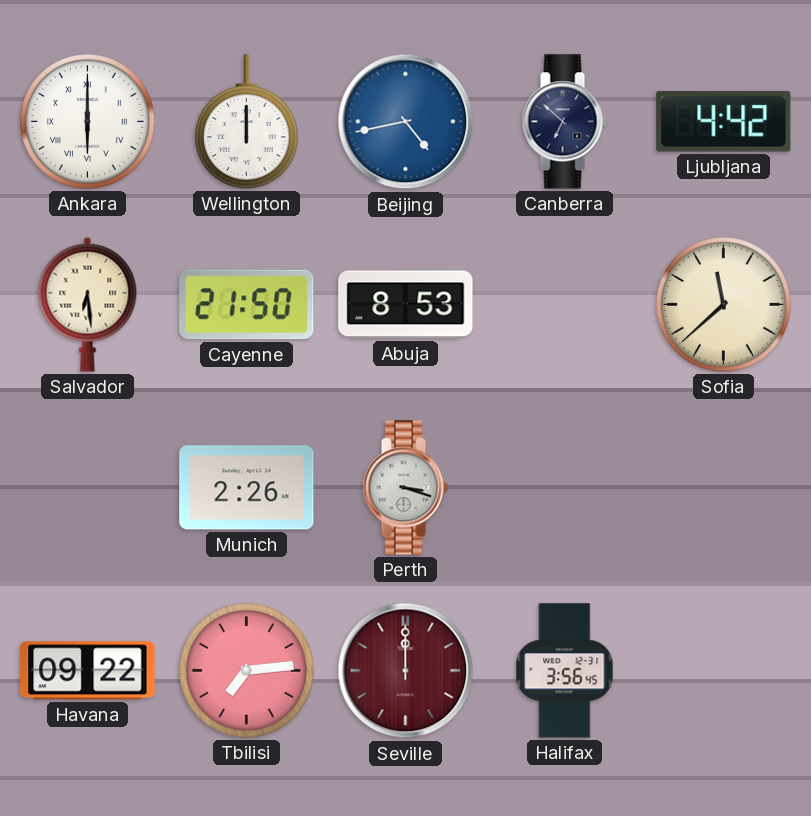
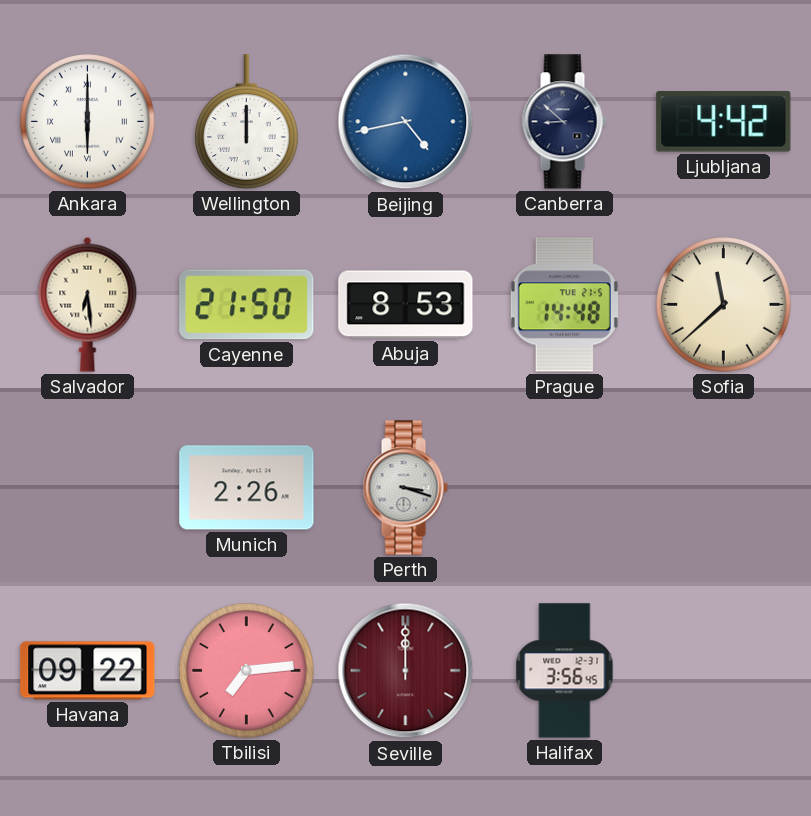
Canberra: 6:52 -> 8:52
Prague: none -> 14:48
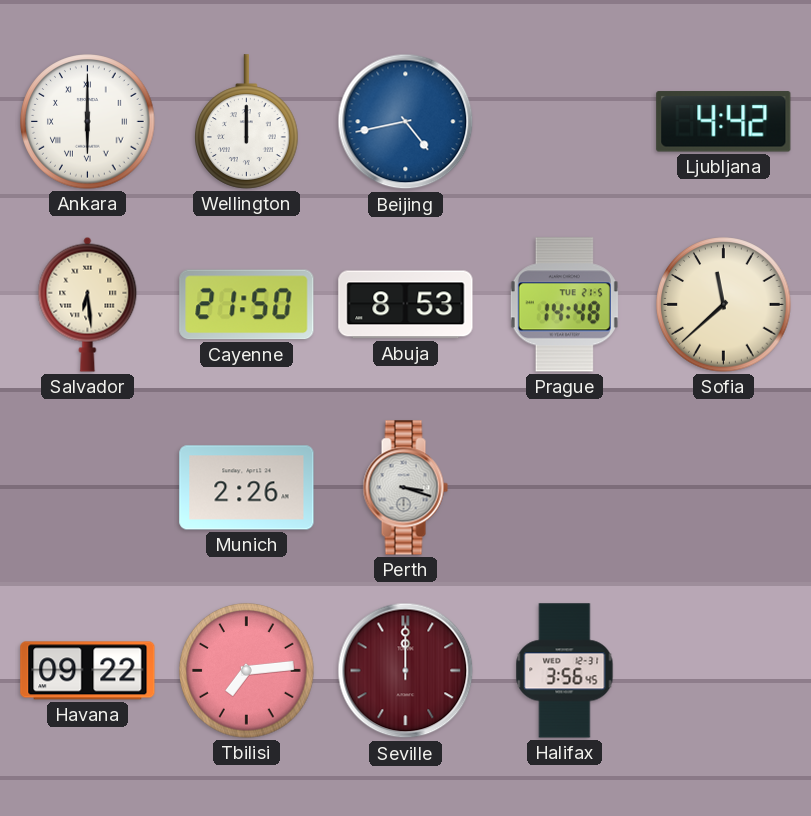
Canberra: 8:52 -> none
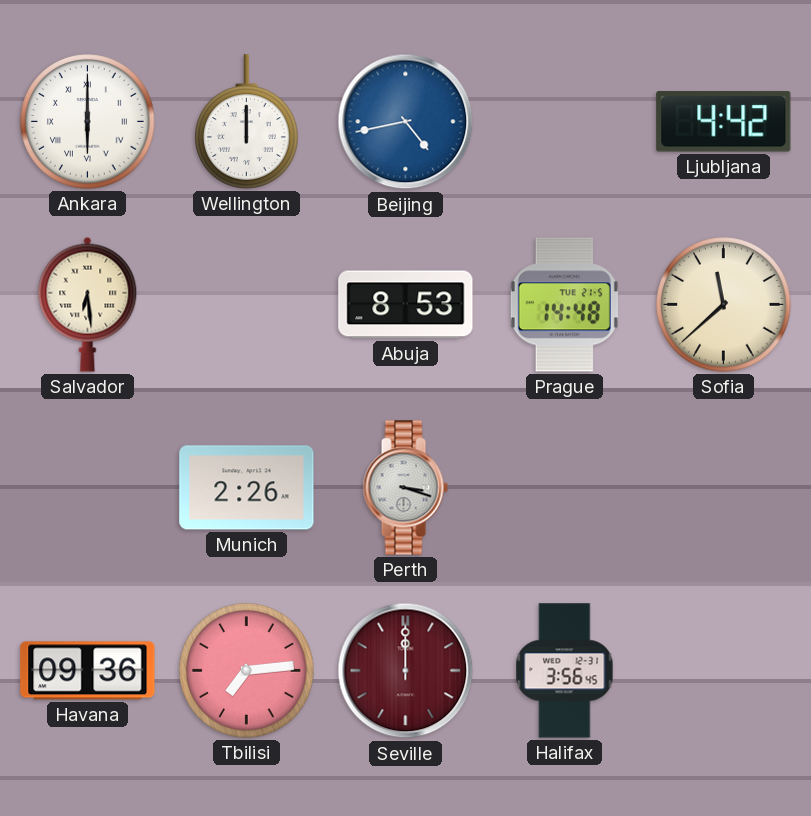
Cayenne: 21:50 -> none
Havana: 09:22 -> 09:36
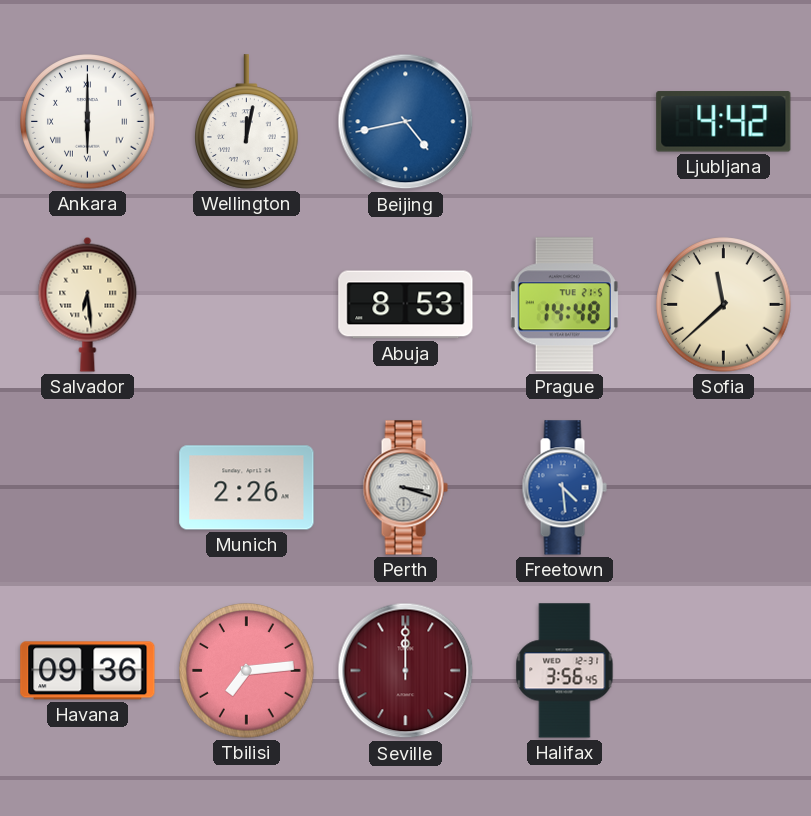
Wellington: 12:00 -> 12:02
Freetown: none -> 4:29
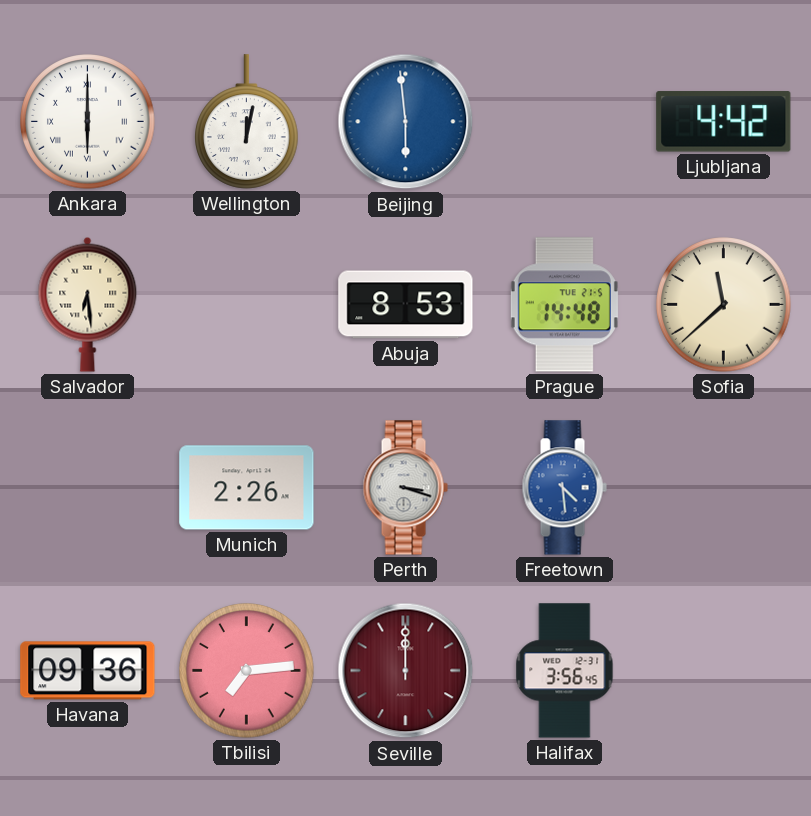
Beijing: 4:43 -> 5:59
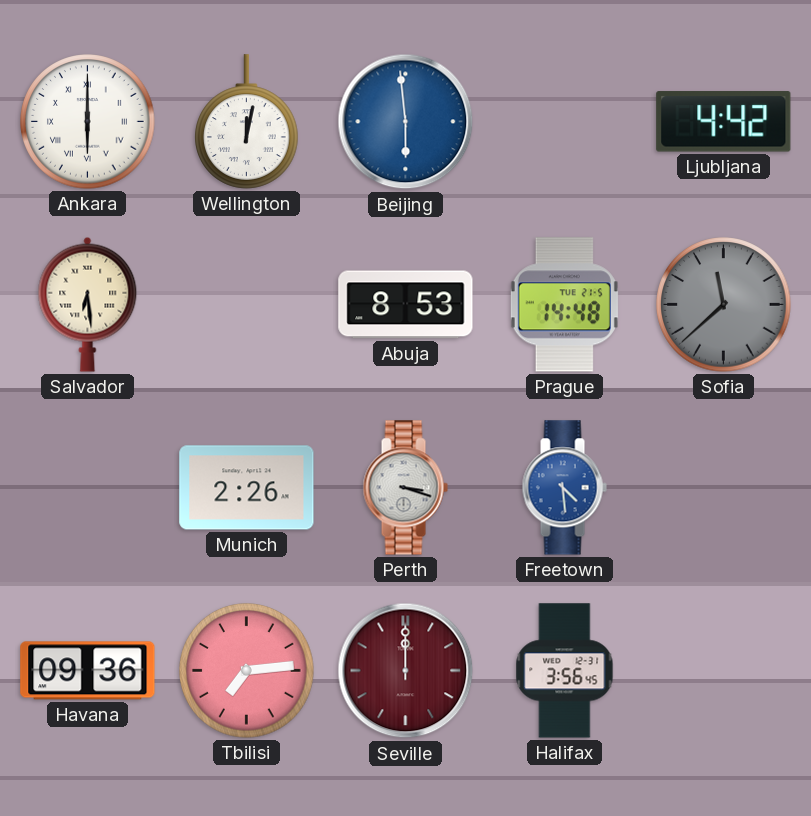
Sofia dial: cream -> grey
